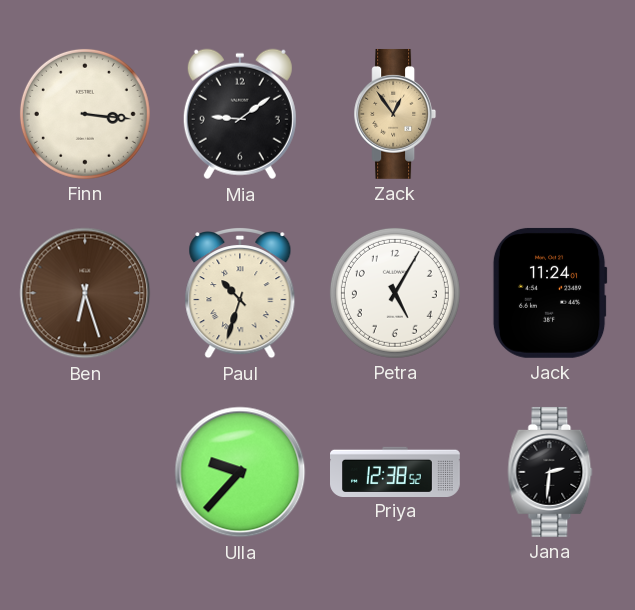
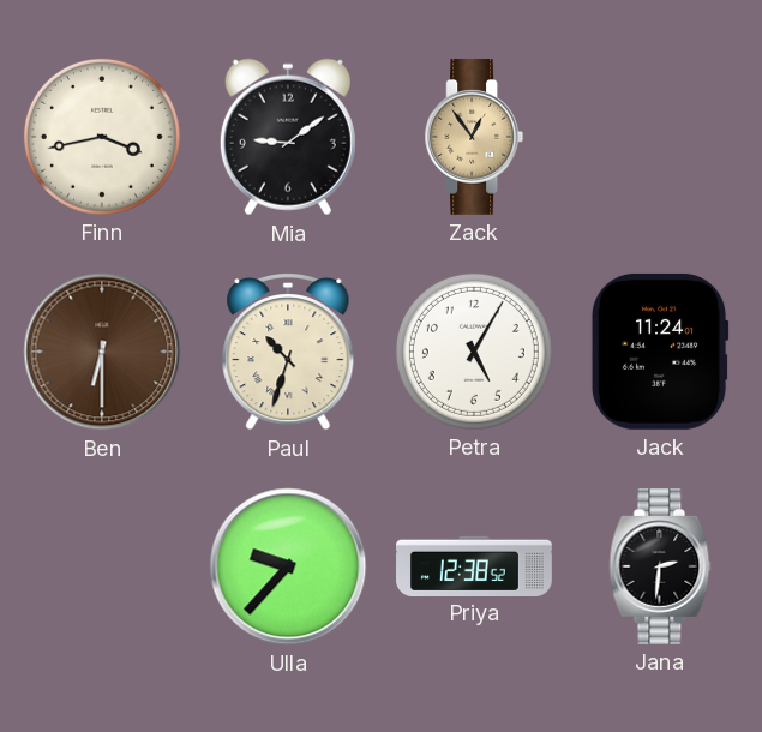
Finn: 3:16 -> 3:43
Ben: 6:27 -> 6:30
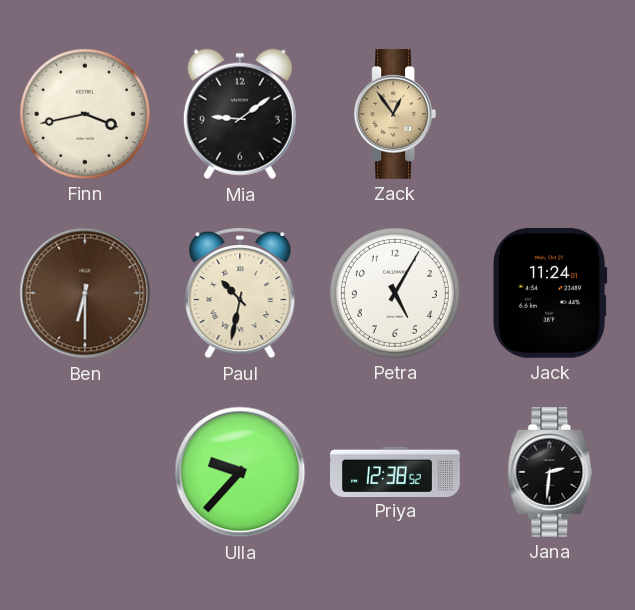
Paul: 10:33 -> 10:32
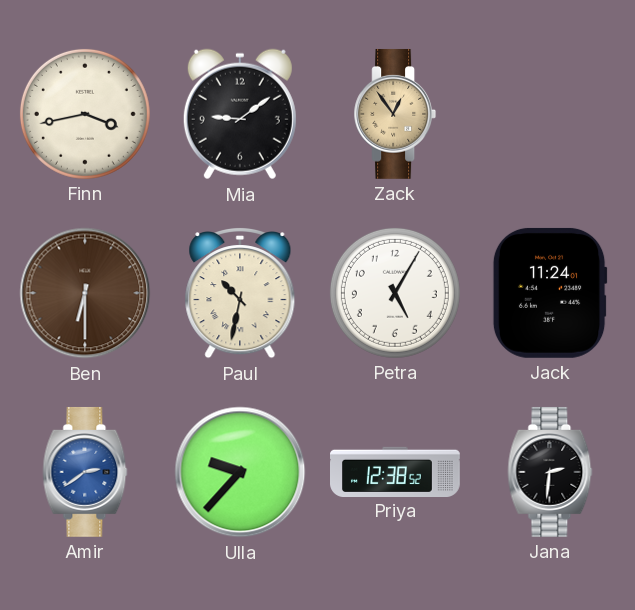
Amir: none -> 2:39
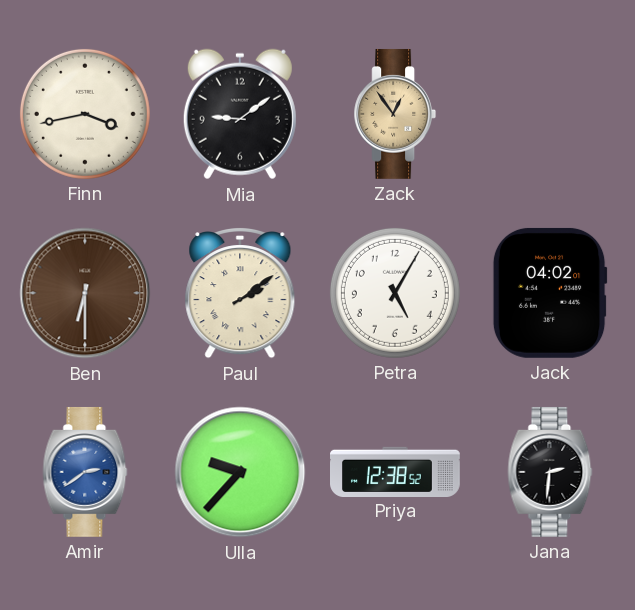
Paul: 10:32 -> 2:09
Jack: 11:24 -> 04:02
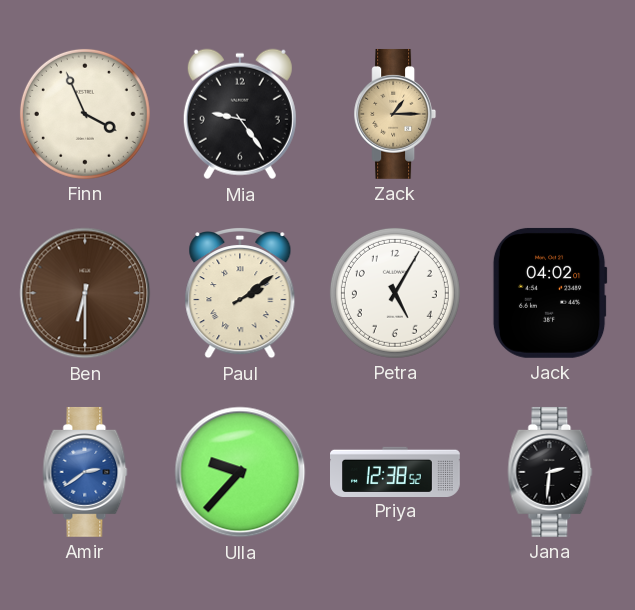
Finn: 3:43 -> 3:56
Mia: 9:09 -> 9:24
Zack: 12:54 -> 1:15
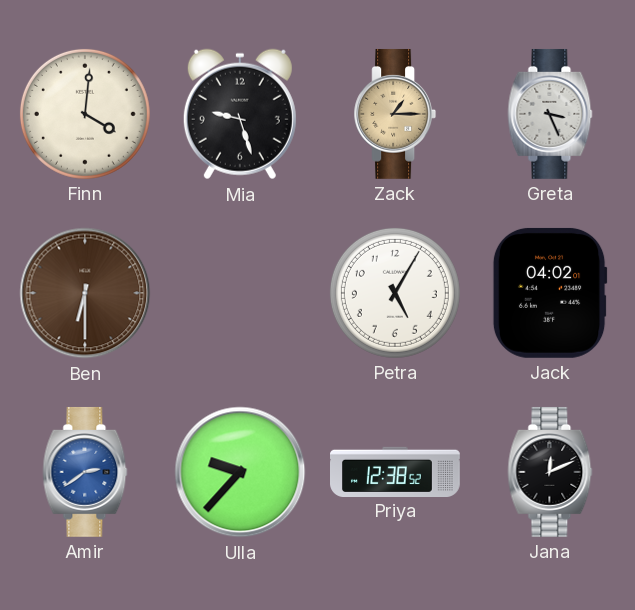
Finn: 3:56 -> 4:01
Mia: 9:24 -> 9:27
Greta: none -> 3:26
Paul: 2:09 -> none
Jana: 2:31 -> 12:11
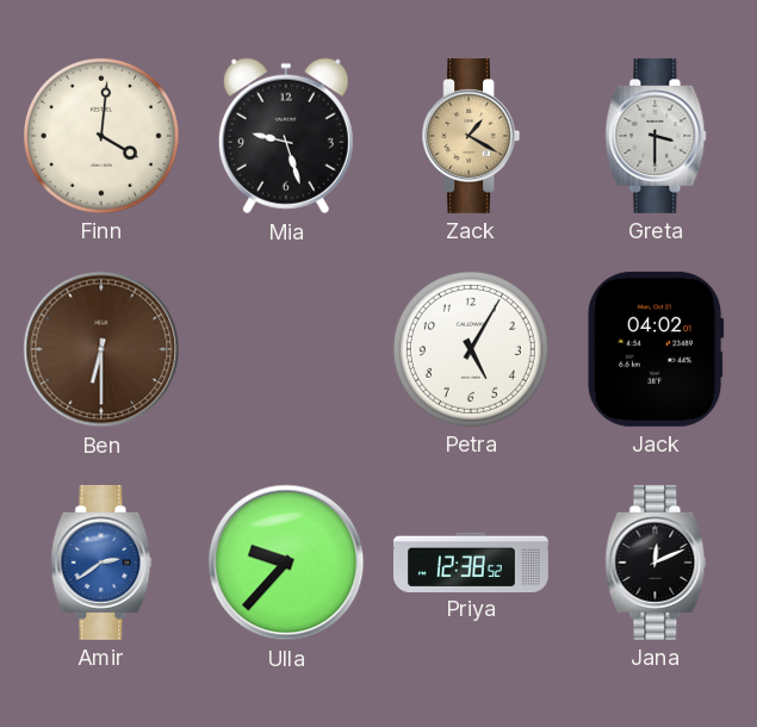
Zack: 1:15 -> 1:20
Greta: 3:26 -> 3:30
